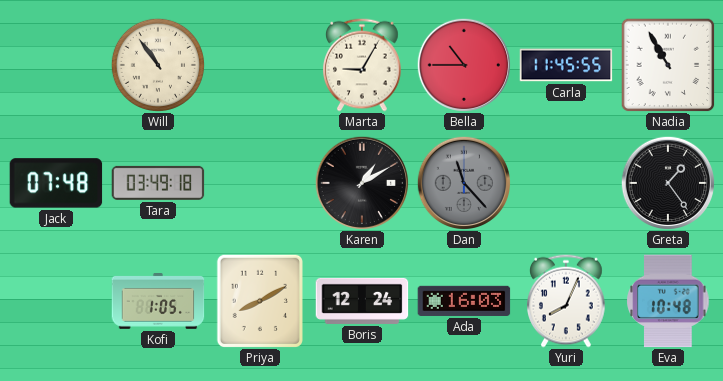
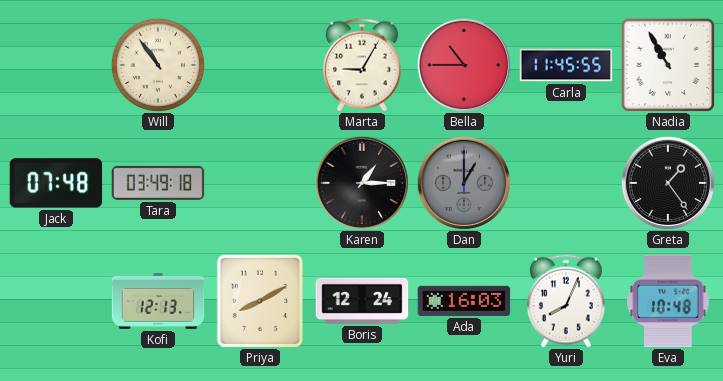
Karen: 1:10 -> 1:15
Dan: 11:23 -> 1:00
Kofi: 1:05 -> 12:13
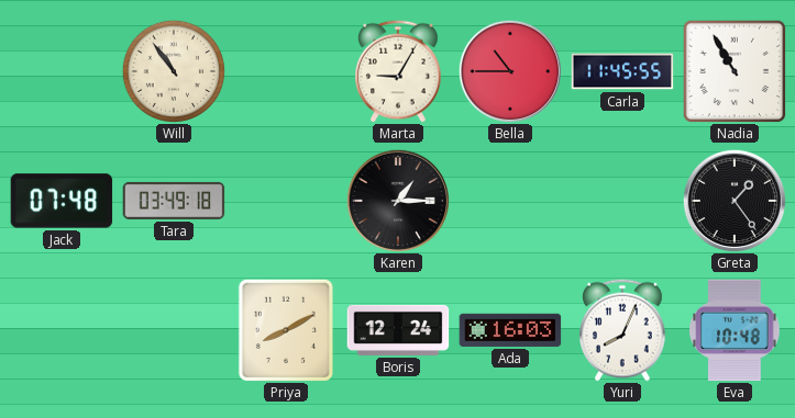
Dan: 1:00 -> none
Kofi: 12:13 -> none
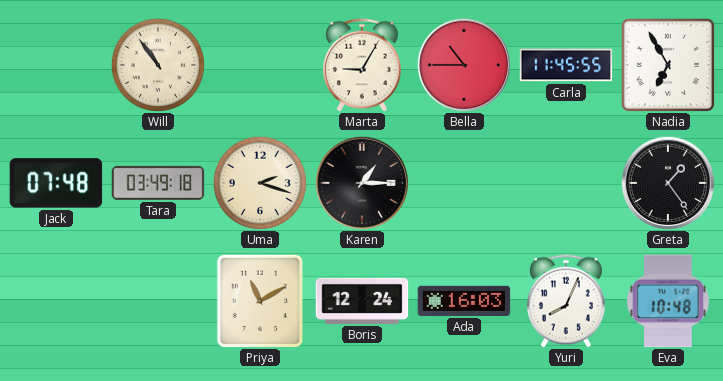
Nadia: 10:55 -> 6:55
Uma: none -> 2:18
Priya: 8:10 -> 11:10
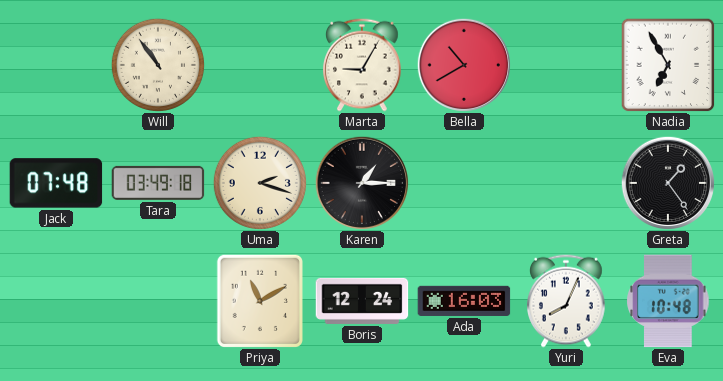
Bella: 10:45 -> 10:40
Carla: 11:45 -> none
